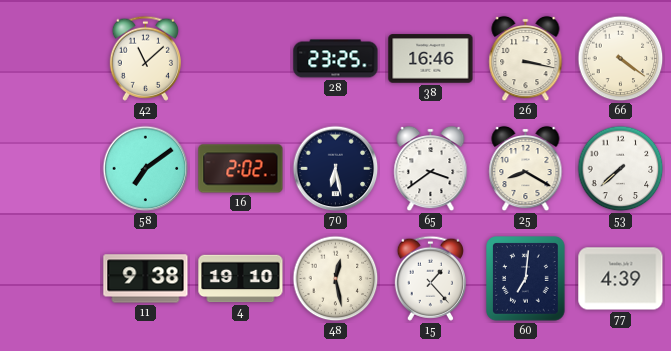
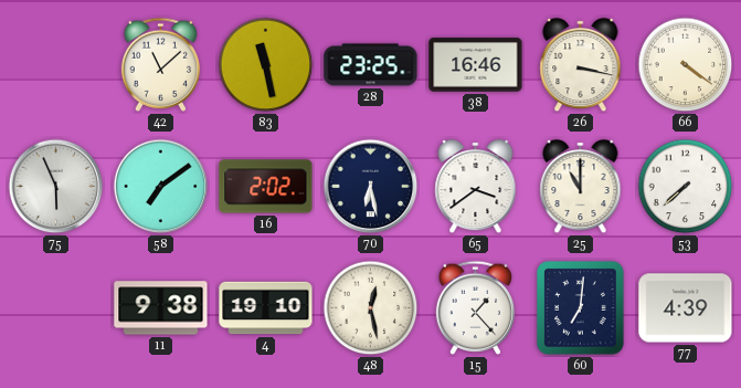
83: none -> 11:28
75: none -> 5:56
25: 8:20 -> 11:00
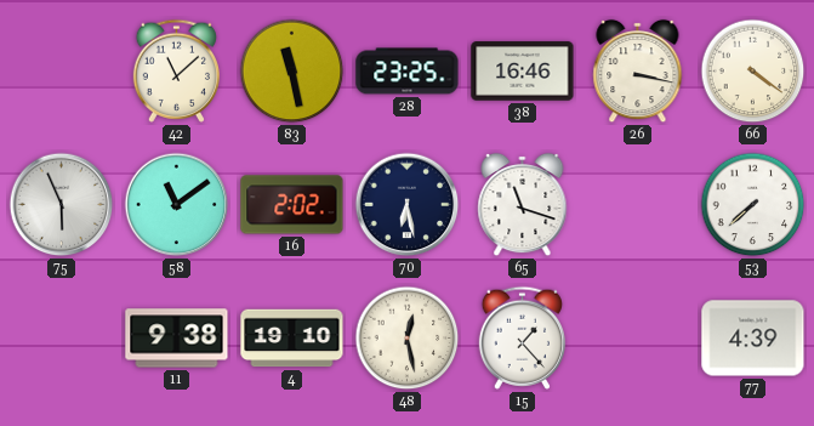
58: 7:09 -> 11:09
65: 3:39 -> 11:18
25: 11:00 -> none
60: 7:01 -> none
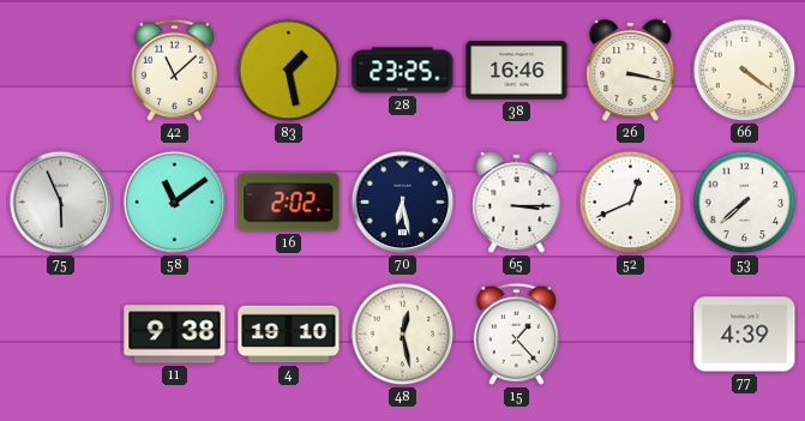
83: 11:28 -> 1:28
65: 11:18 -> 3:15
52: none -> 12:41
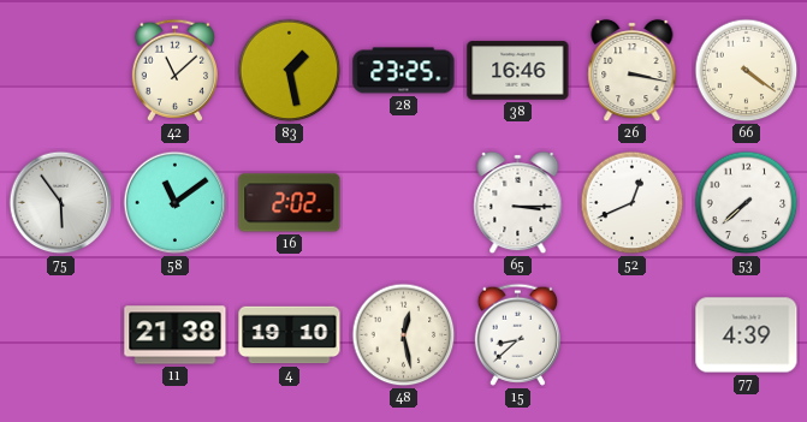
75: 5:56 -> 5:54
70: 6:28 -> none
11: 9:38 -> 21:38
15: 1:23 -> 8:38
